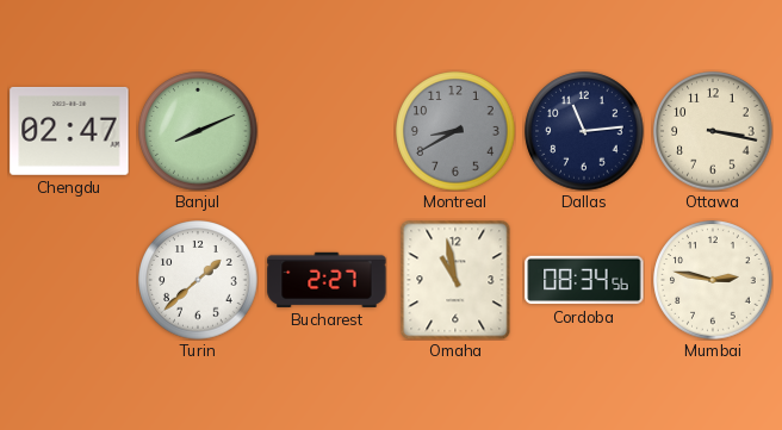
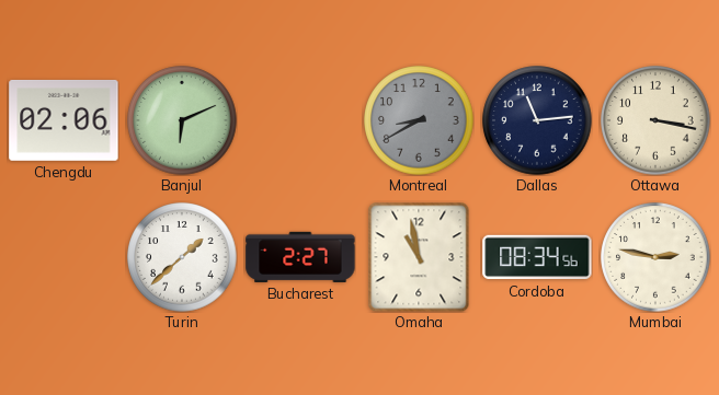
Chengdu: 02:47 -> 02:06
Banjul: 8:11 -> 6:11
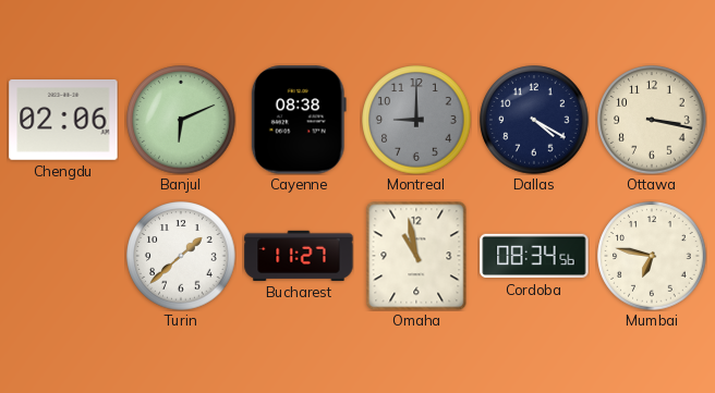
Cayenne: none -> 08:38
Montreal: 8:40 -> 9:00
Dallas: 11:14 -> 4:20
Bucharest: 2:27 -> 11:27
Mumbai: 2:47 -> 6:47
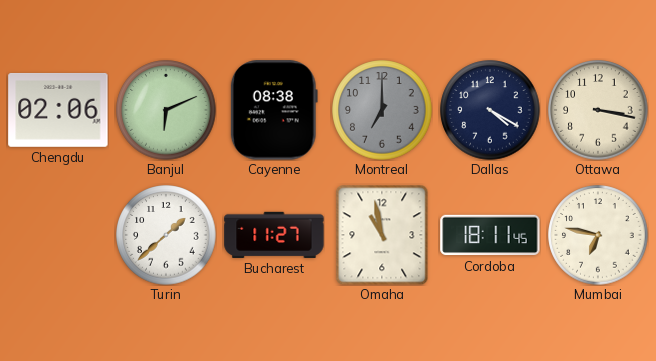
Montreal: 9:00 -> 7:00
Cordoba: 08:34 -> 18:11
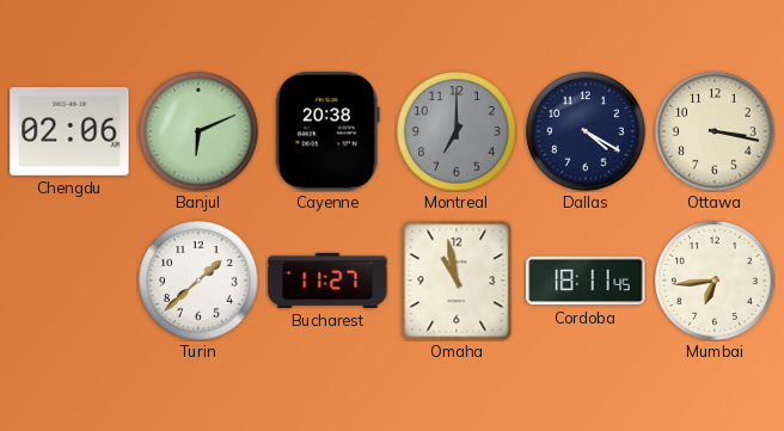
Cayenne: 08:38 -> 20:38
Mumbai: 6:47 -> 6:44
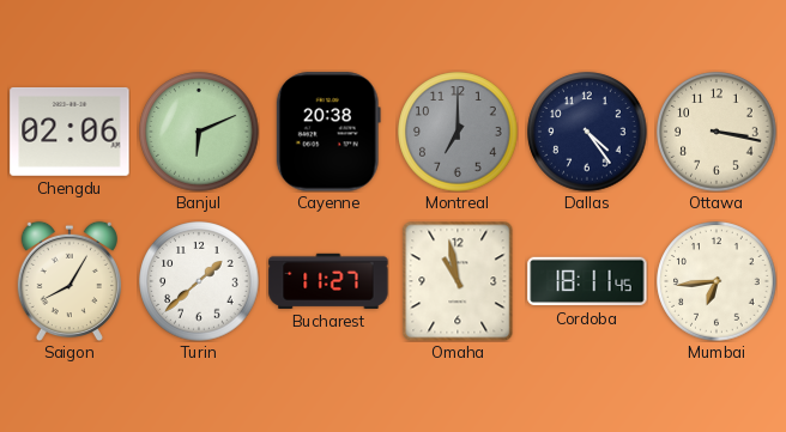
Dallas: 4:20 -> 4:24
Saigon: none -> 8:05
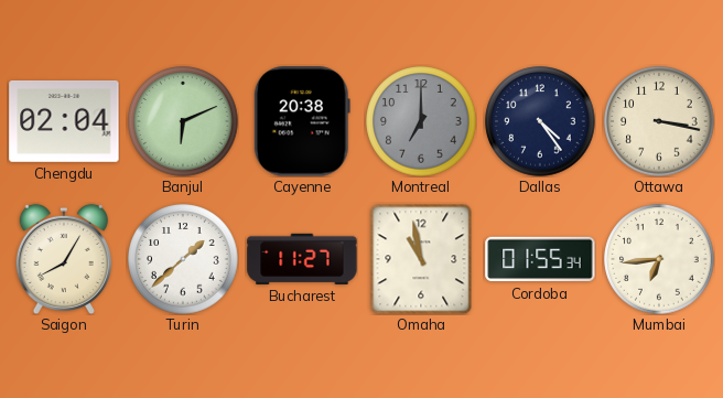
Chengdu: 02:06 -> 02:04
Cordoba: 18:11 -> 01:55
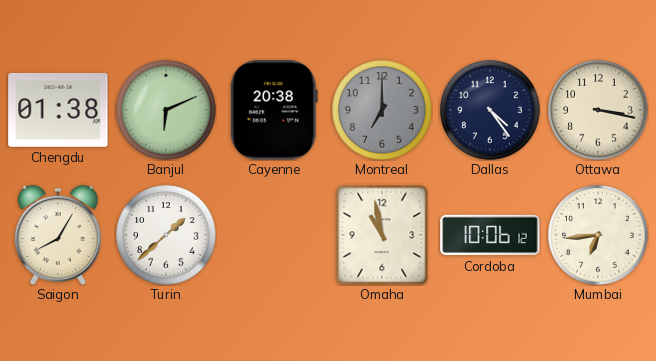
Chengdu: 02:04 -> 01:38
Bucharest: 11:27 -> none
Cordoba: 01:55 -> 10:06
